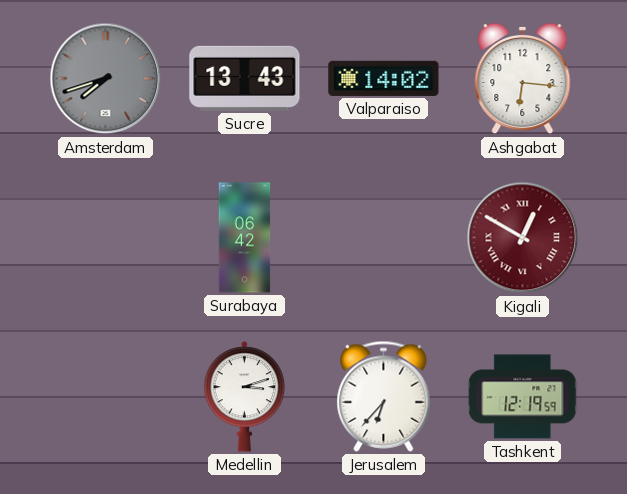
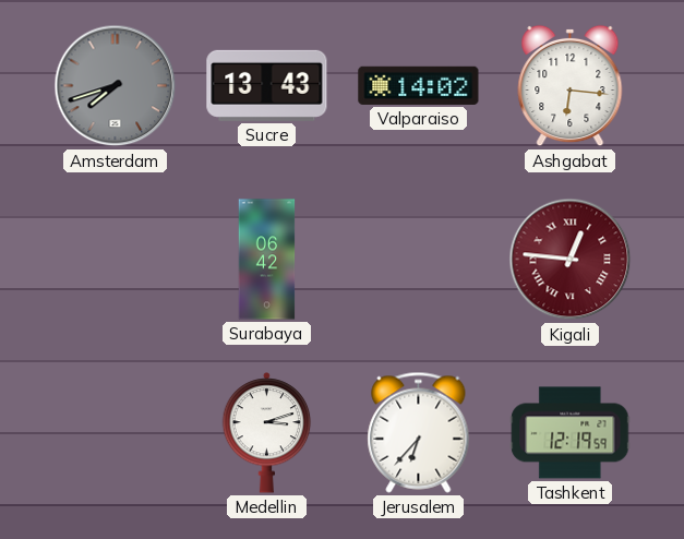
Kigali: 12:50 -> 12:46
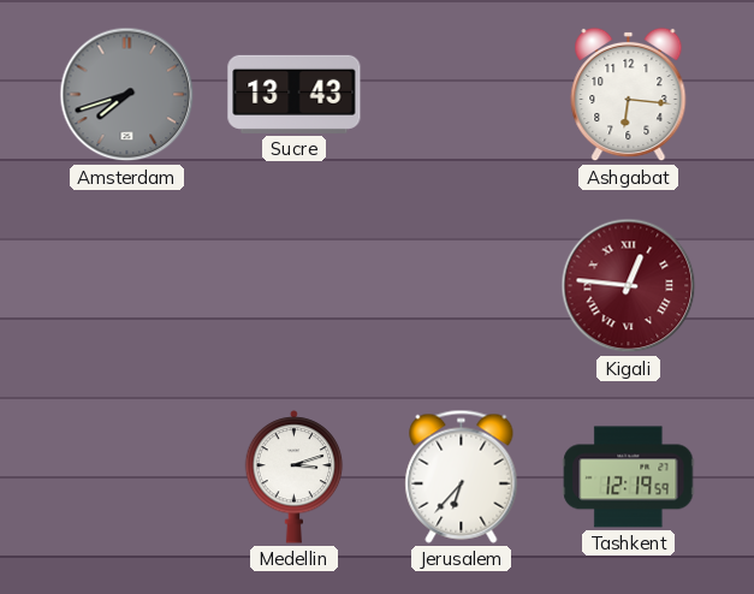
Valparaiso: 14:02 -> none
Surabaya: 06:42 -> none
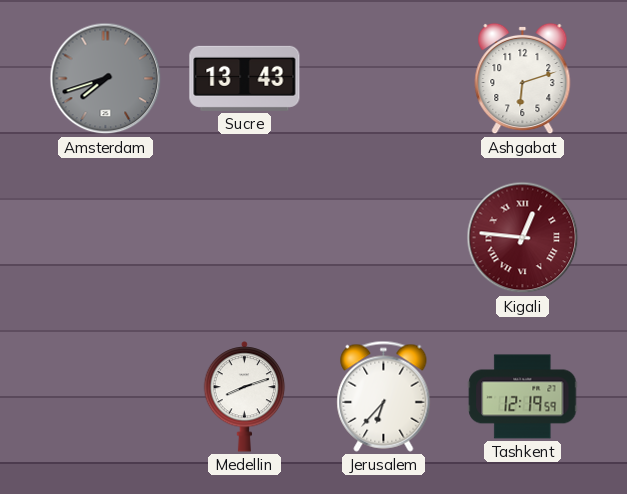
Ashgabat: 6:16 -> 6:12
Medellin: 3:12 -> 8:12
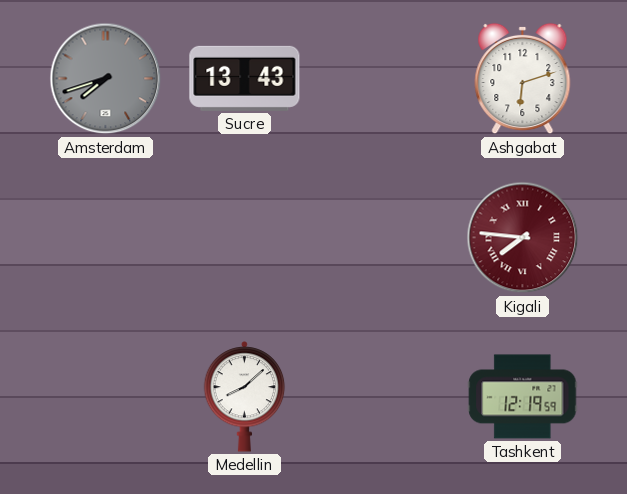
Kigali: 12:46 -> 7:46
Medellin: 8:12 -> 8:08
Jerusalem: 6:37 -> none
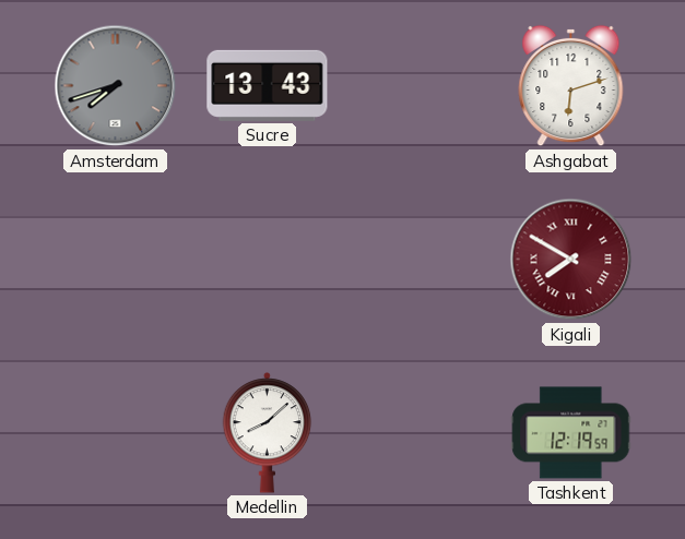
Kigali: 7:46 -> 7:50
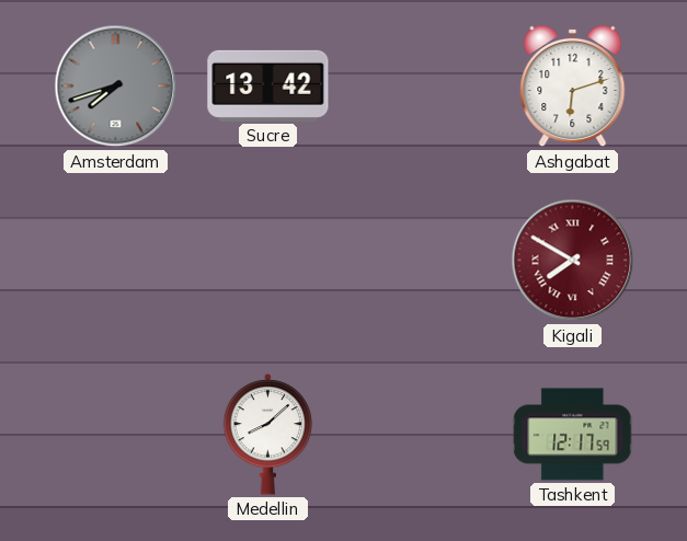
Sucre: 13:43 -> 13:42
Tashkent: 12:19 -> 12:17
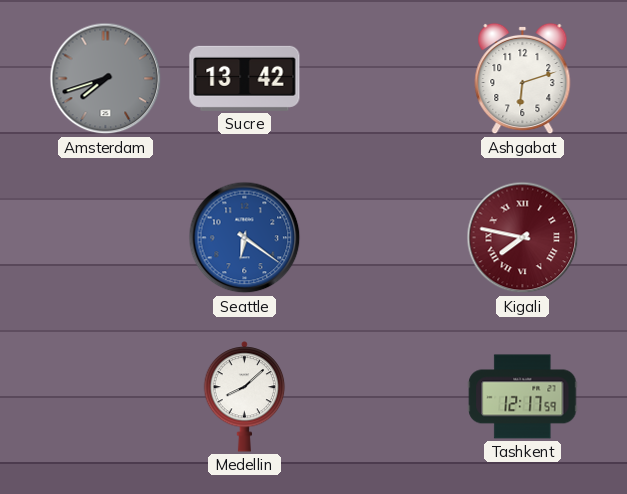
Seattle: none -> 6:21
Kigali: 7:50 -> 7:47
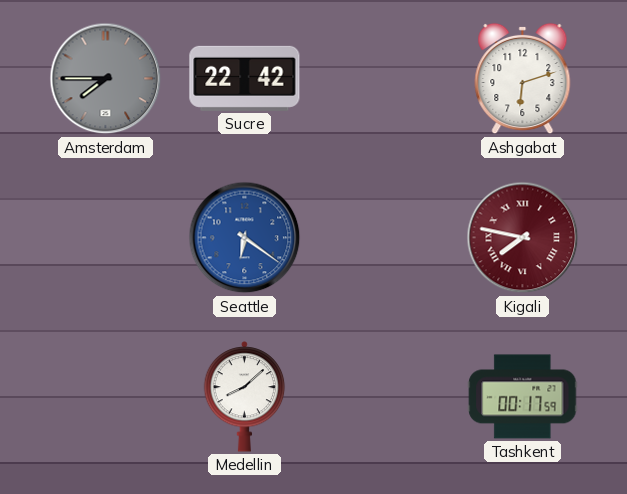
Amsterdam: 7:42 -> 7:45
Sucre: 13:42 -> 22:42
Tashkent: 12:17 -> 00:17
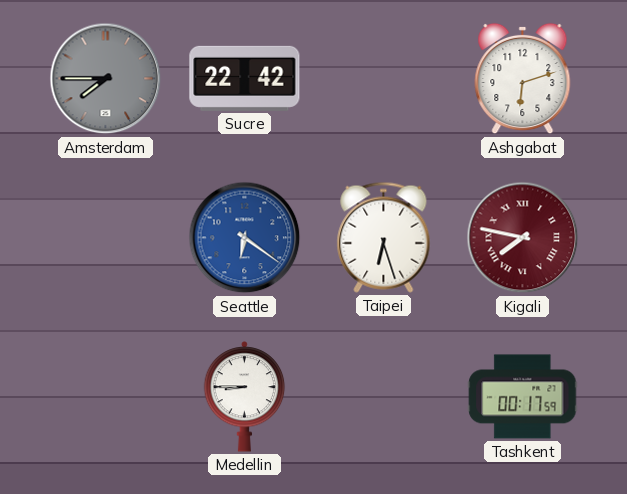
Taipei: none -> 6:27
Medellin: 8:08 -> 8:45
